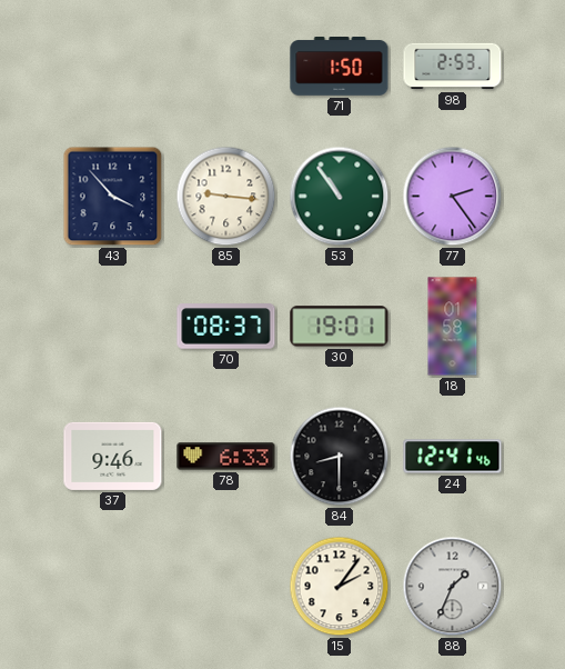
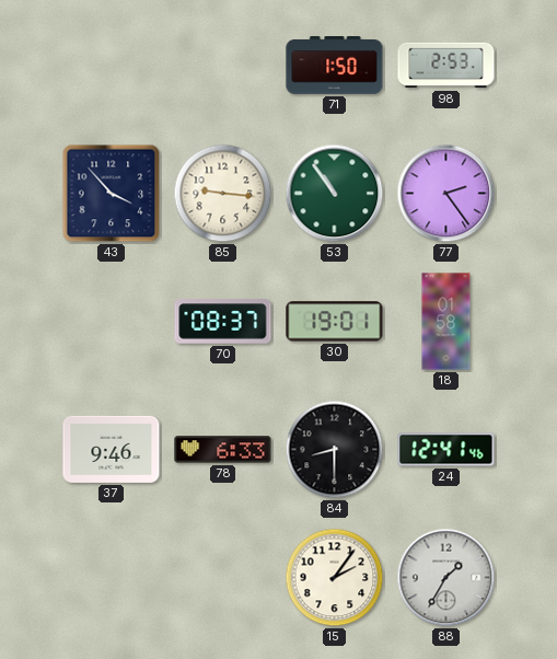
88: 1:34 -> 1:35
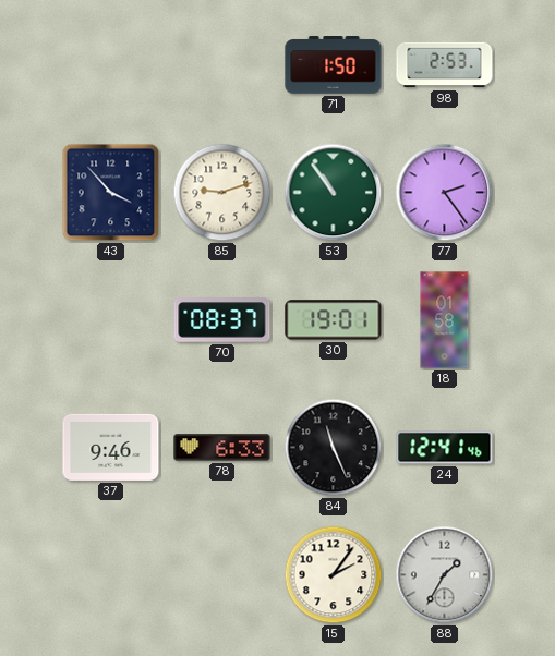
85: 9:16 -> 9:12
84: 8:30 -> 11:26
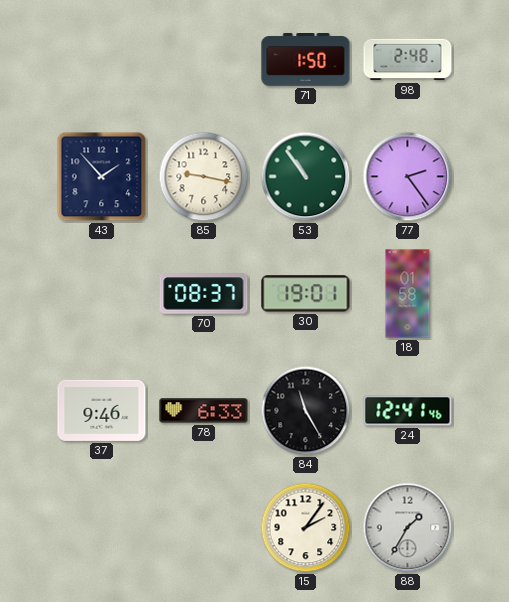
98: 2:53 -> 2:48
43: 3:53 -> 1:53
85: 9:12 -> 9:17
84: 11:26 -> 11:25
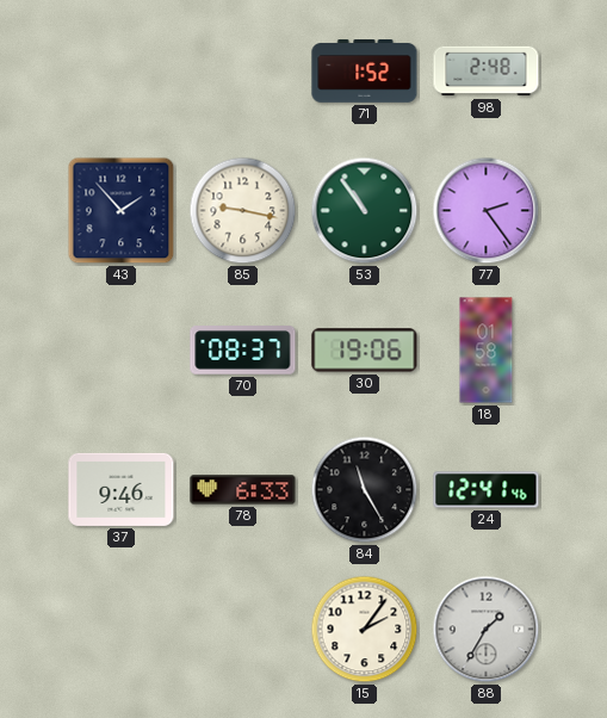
71: 1:50 -> 1:52
30: 19:01 -> 19:06
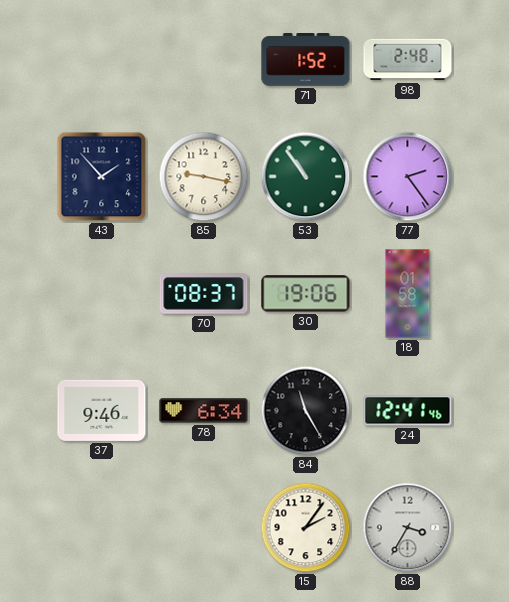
78: 6:33 -> 6:34
88: 1:35 -> 3:35
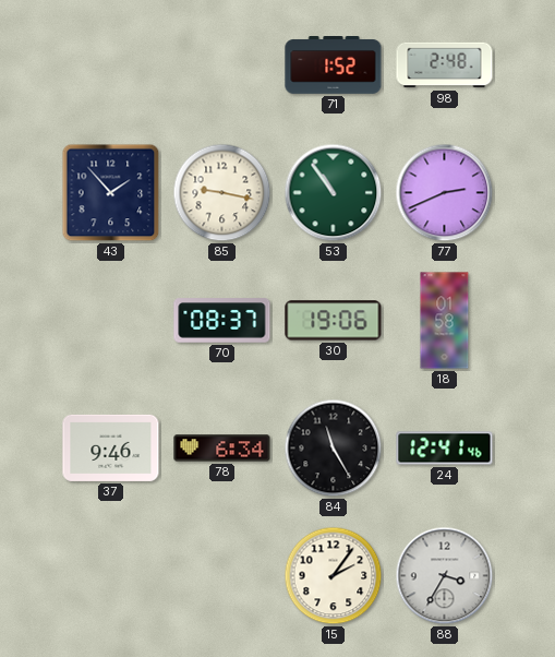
77: 2:24 -> 2:41
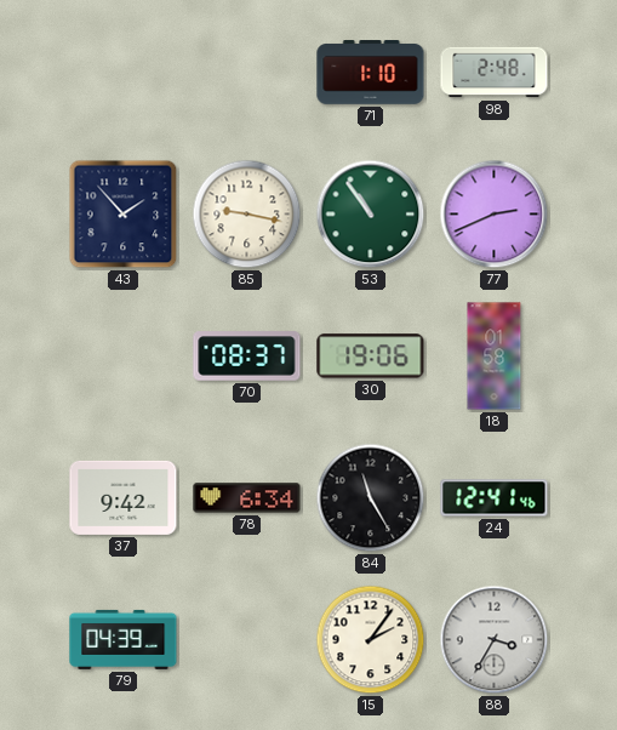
71: 1:52 -> 1:10
37: 9:46 -> 9:42
79: none -> 04:39
